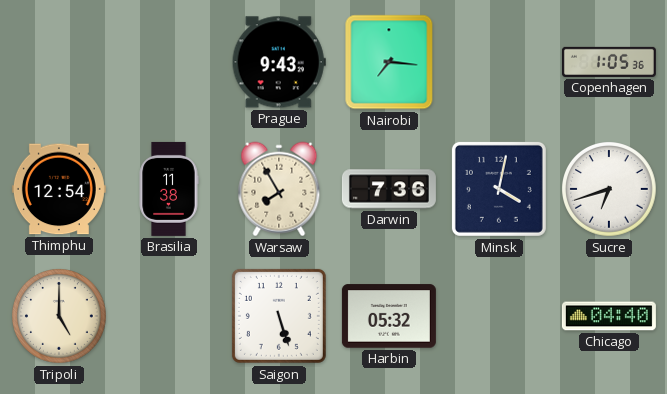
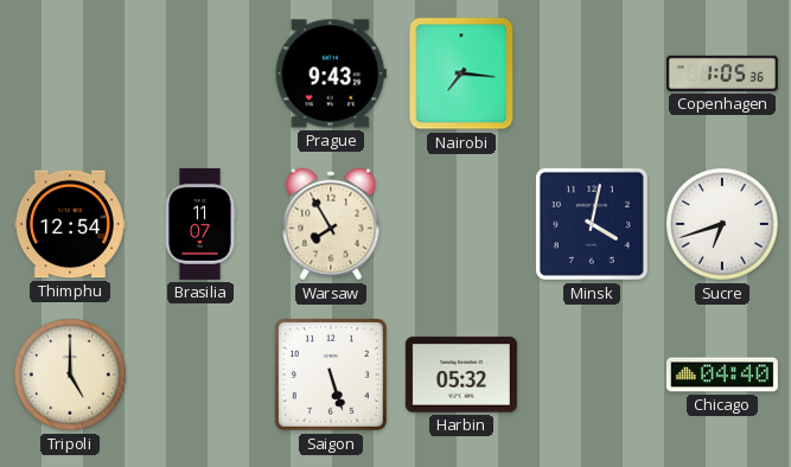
Brasilia: 11:38 -> 11:07
Darwin: 7:36 -> none
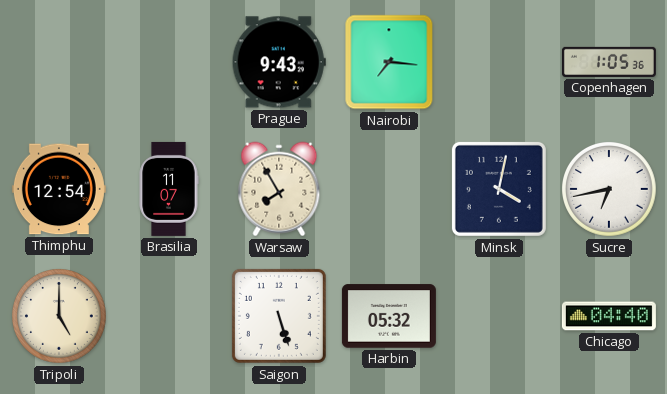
Sucre: 6:42 -> 6:43
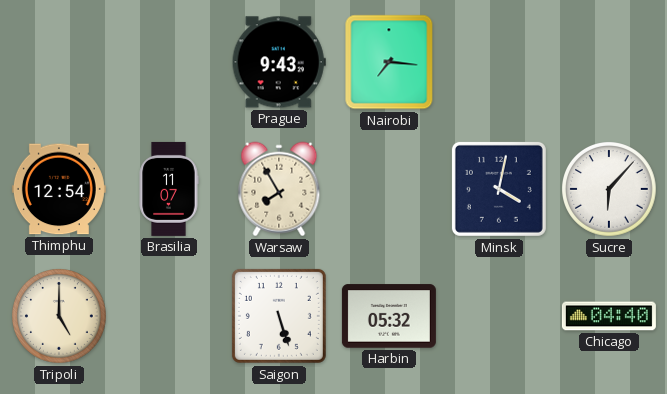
Copenhagen: 1:05 -> none
Sucre: 6:43 -> 6:07
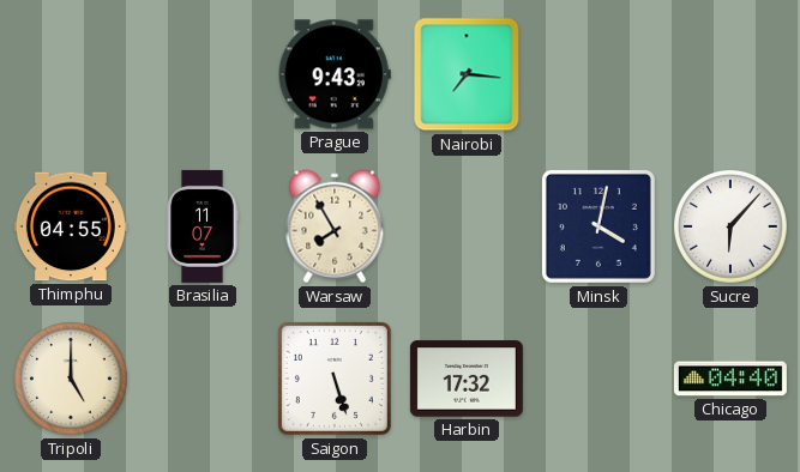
Thimphu: 12:54 -> 04:55
Harbin: 05:32 -> 17:32
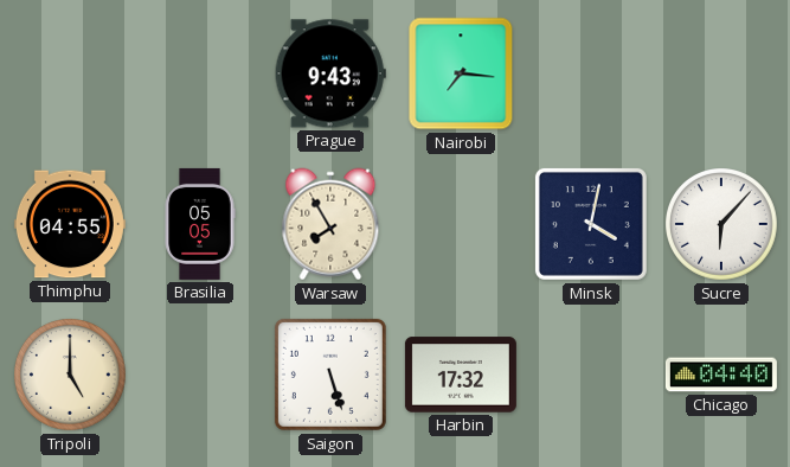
Brasilia: 11:07 -> 05:05
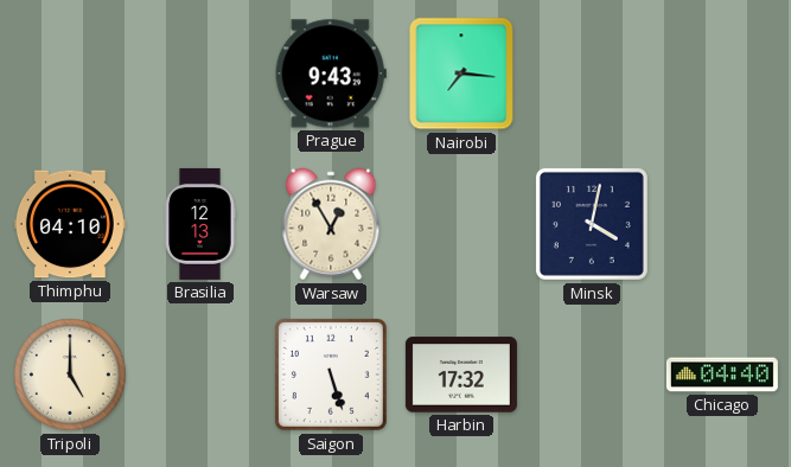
Thimphu: 04:55 -> 04:10
Brasilia: 05:05 -> 12:13
Warsaw: 7:55 -> 12:55
Sucre: 6:07 -> none
